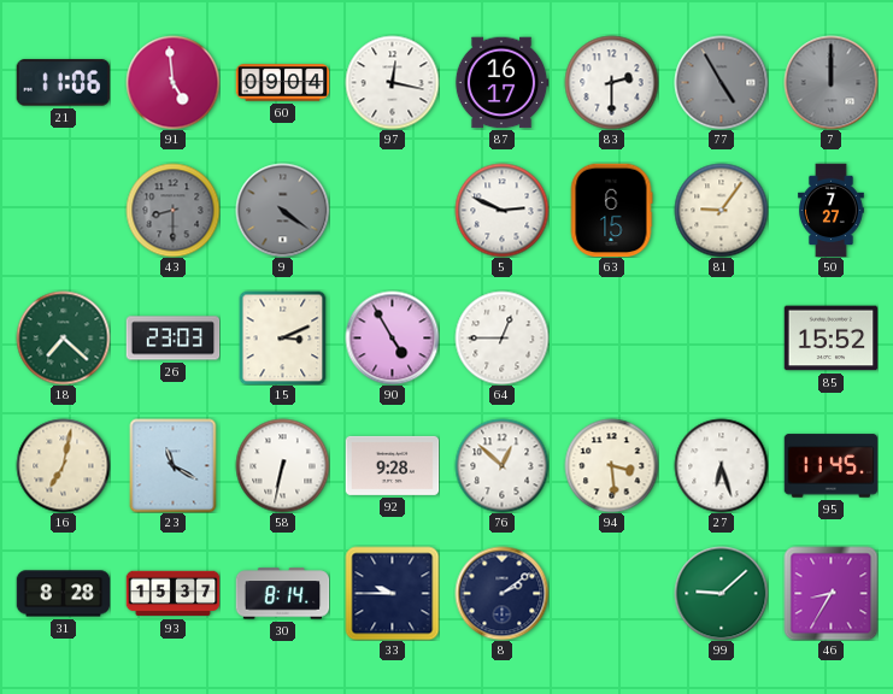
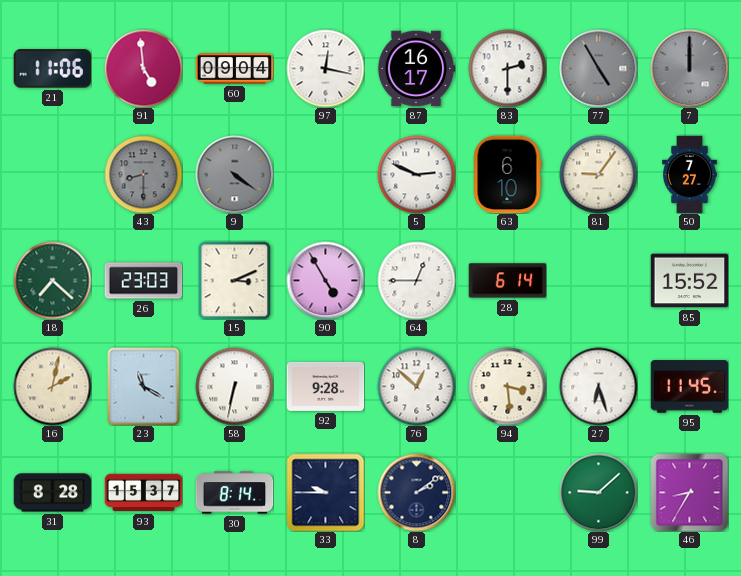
63: 6:15 -> 6:10
28: none -> 6:14
16: 7:02 -> 2:02
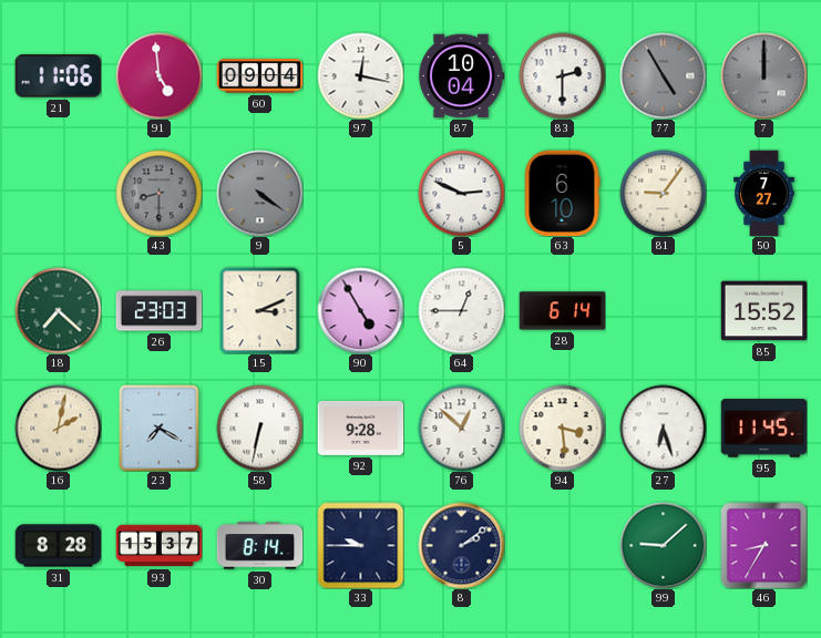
87: 16:17 -> 10:04
23: 11:20 -> 7:20
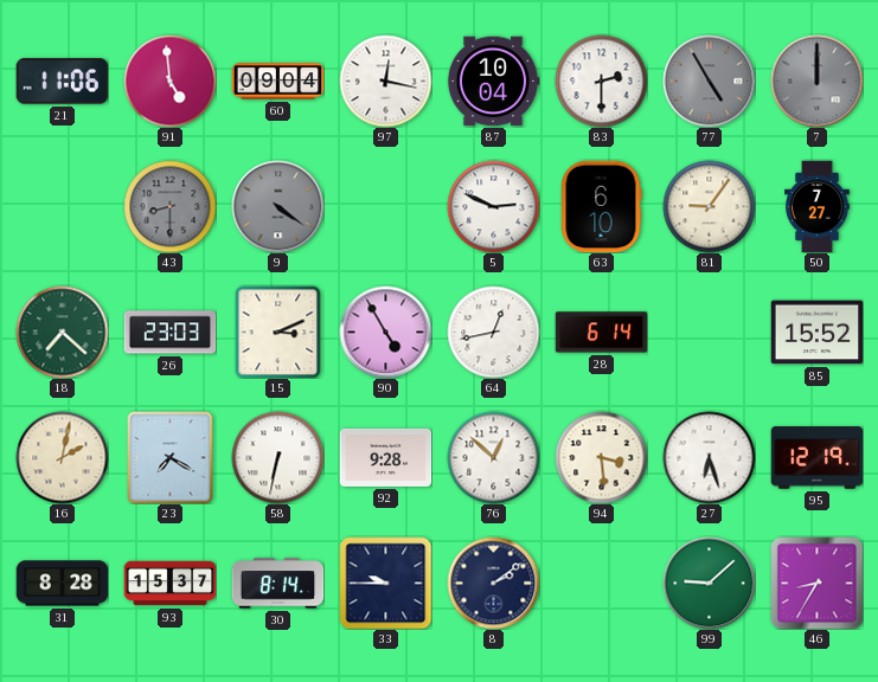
64: 12:45 -> 12:43
95: 11:45 -> 12:19
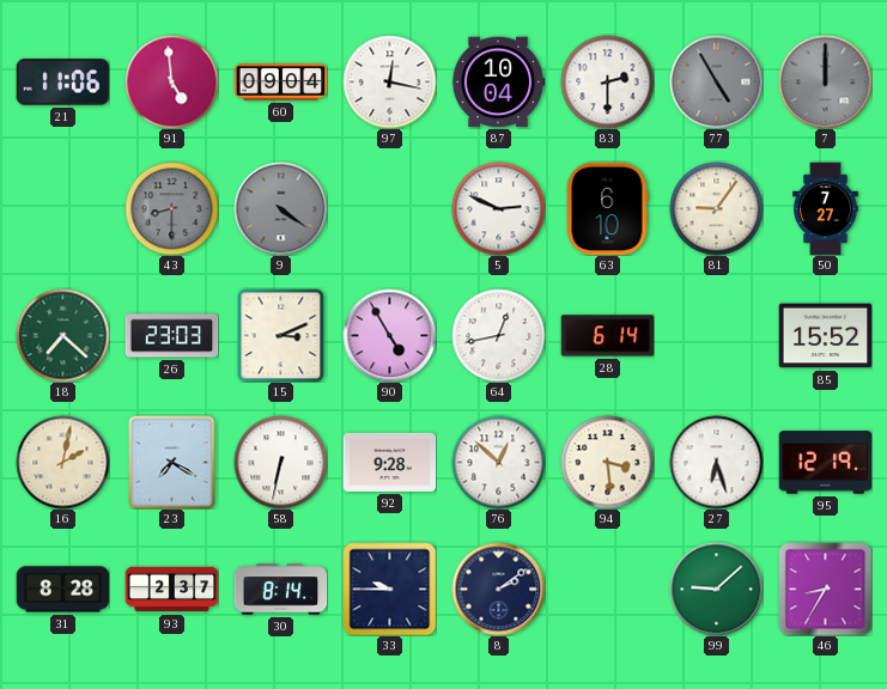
93: 15:37 -> 2:37
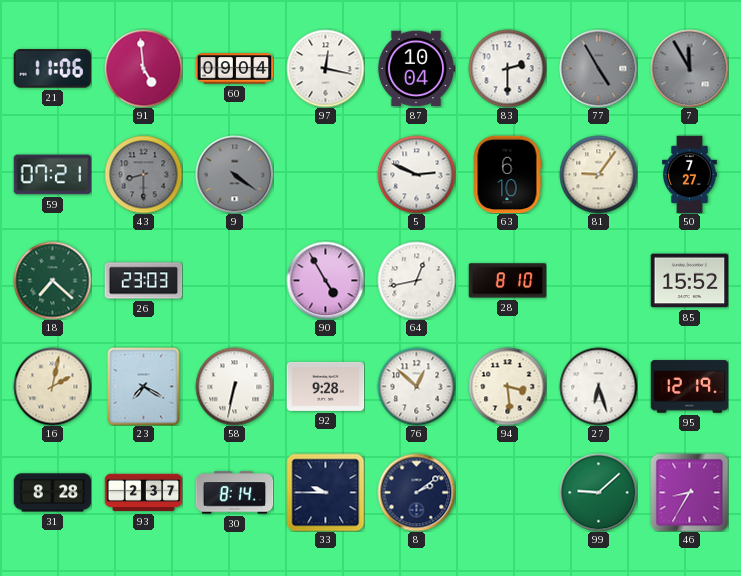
7: 12:00 -> 11:55
59: none -> 07:21
15: 3:11 -> none
28: 6:14 -> 8:10
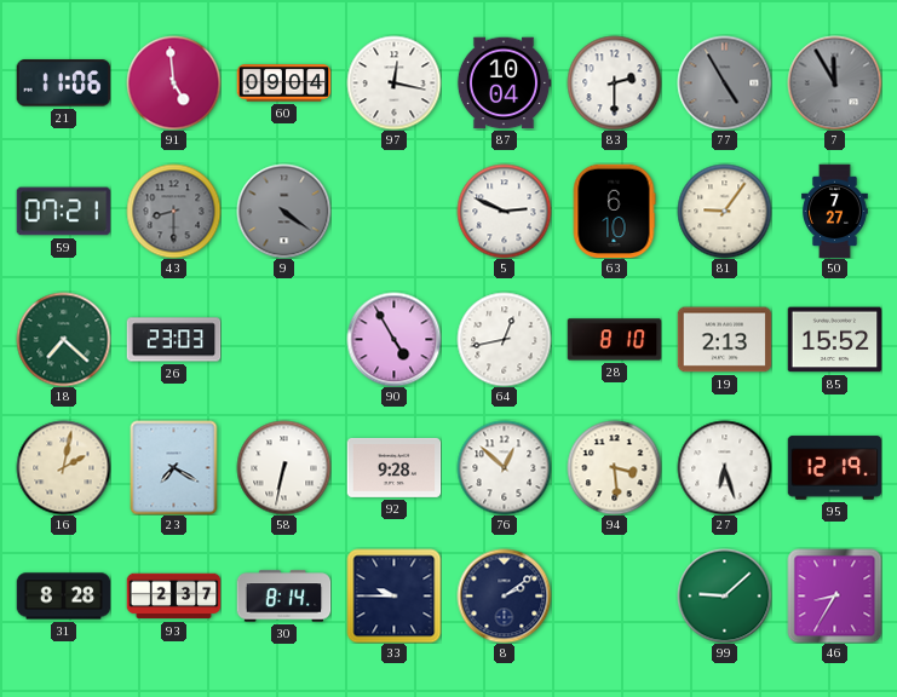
19: none -> 2:13
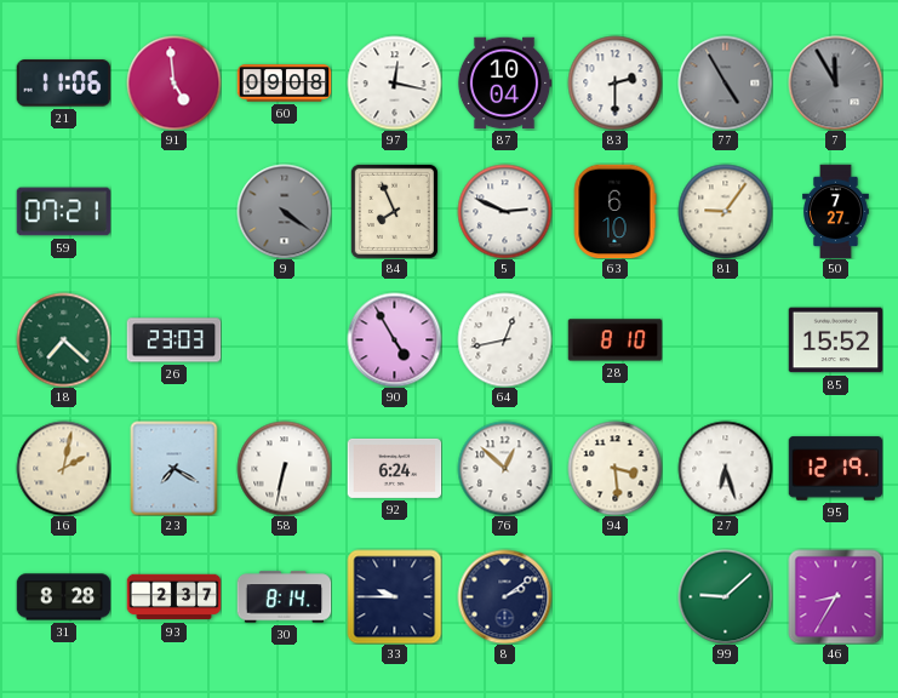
60: 09:04 -> 09:08
43: 8:30 -> none
84: none -> 7:56
19: 2:13 -> none
92: 9:28 -> 6:24
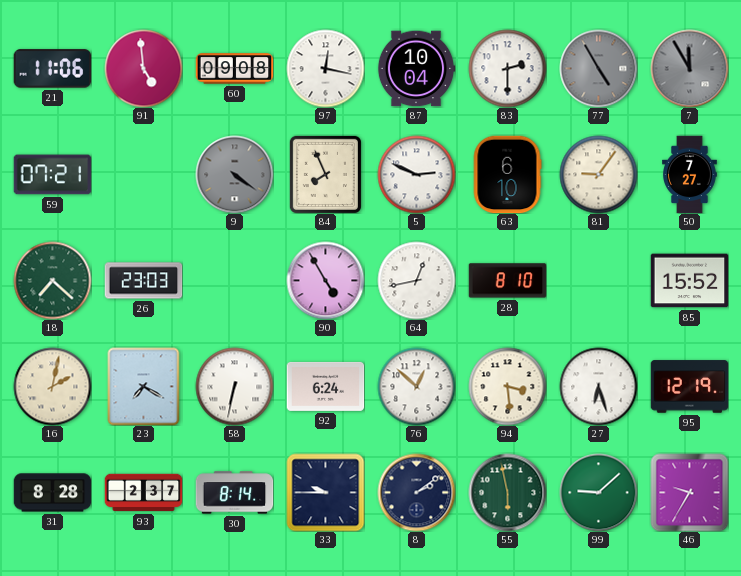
55: none -> 5:58
46: 8:35 -> 9:35
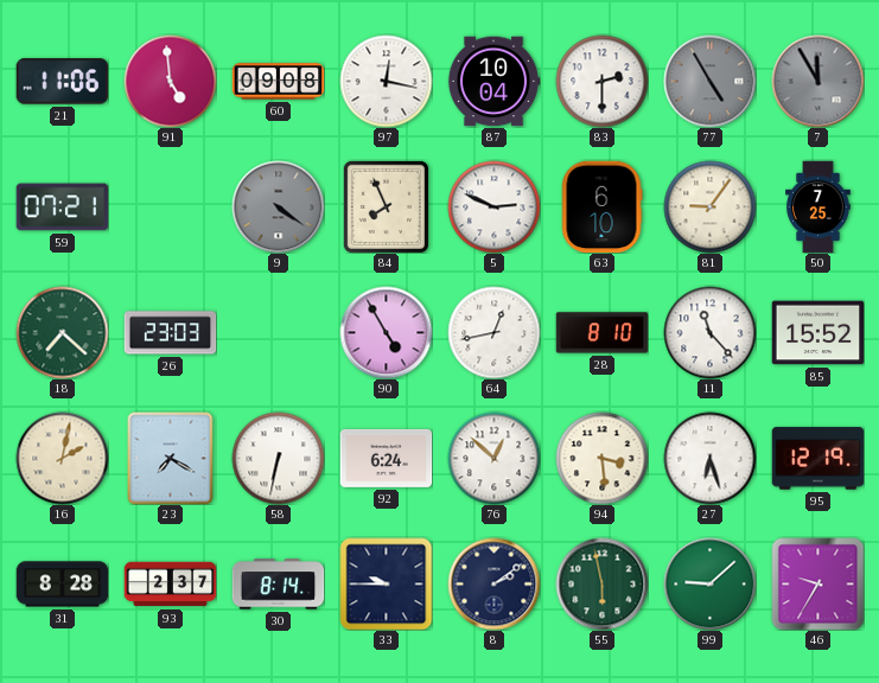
50: 7:27 -> 7:25
11: none -> 11:23
